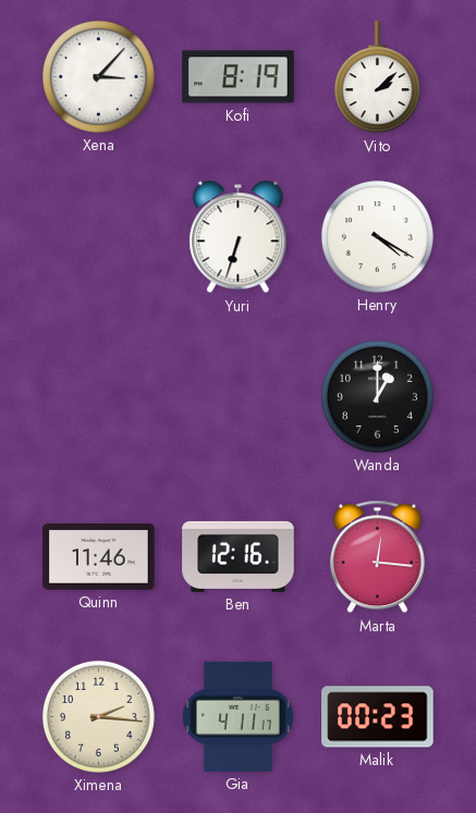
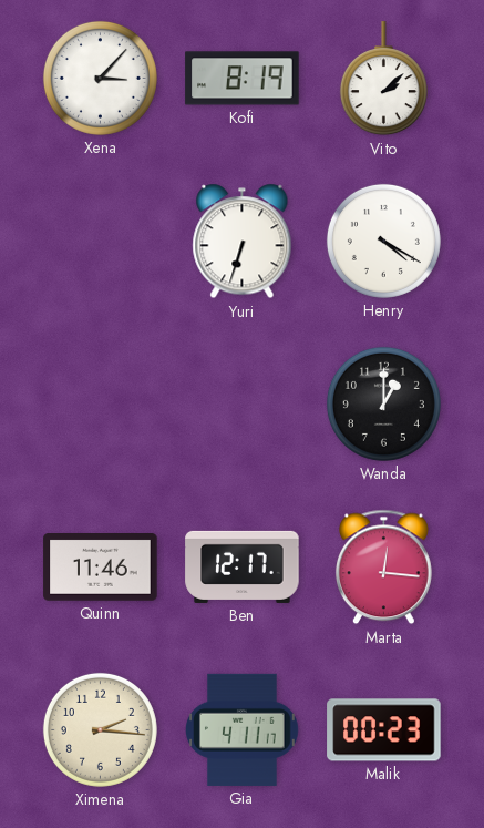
Ben: 12:16 -> 12:17
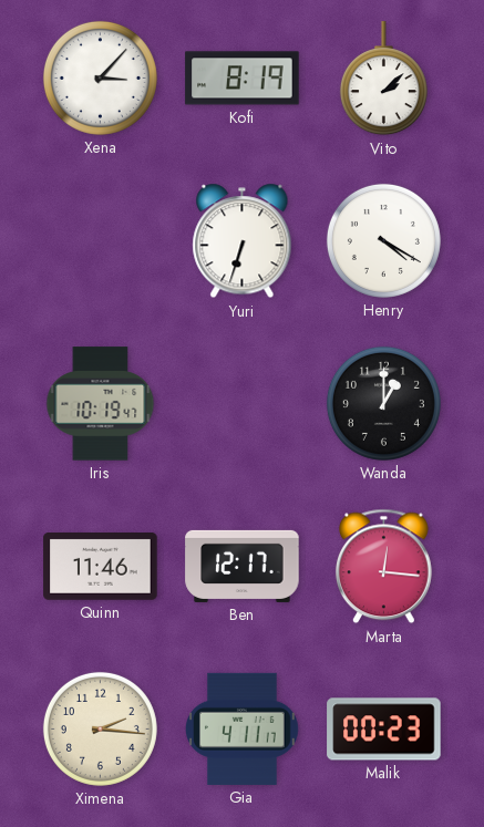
Iris: none -> 10:19
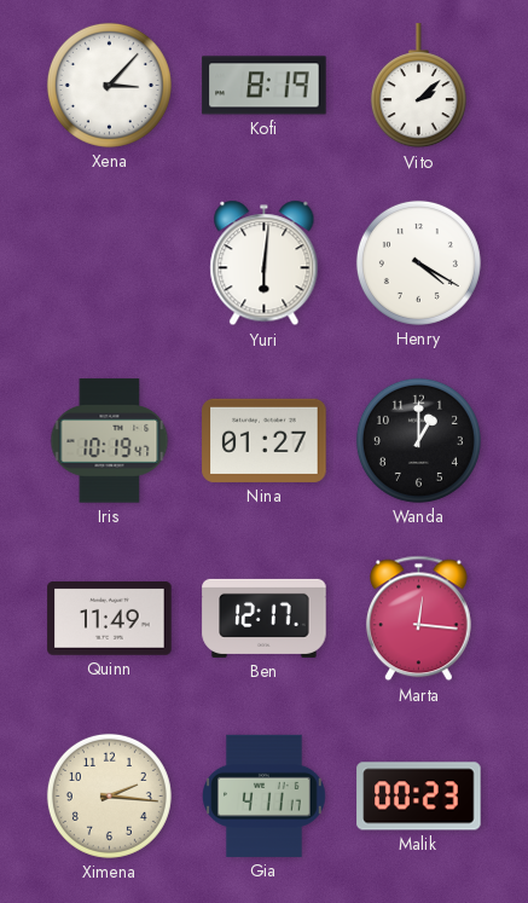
Yuri: 6:33 -> 6:01
Nina: none -> 01:27
Quinn: 11:46 -> 11:49
